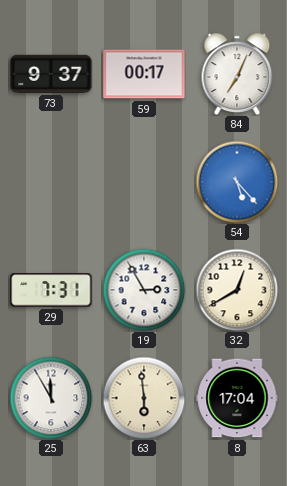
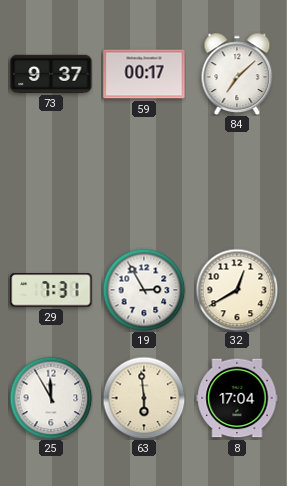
84: 7:04 -> 7:08
54: 5:23 -> none
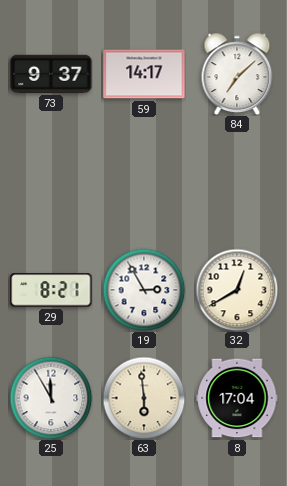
59: 00:17 -> 14:17
29: 7:31 -> 8:21
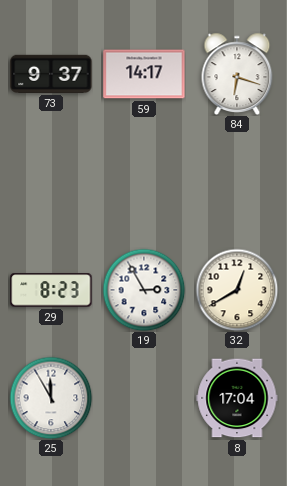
84: 7:08 -> 6:18
29: 8:21 -> 8:23
63: 5:59 -> none
